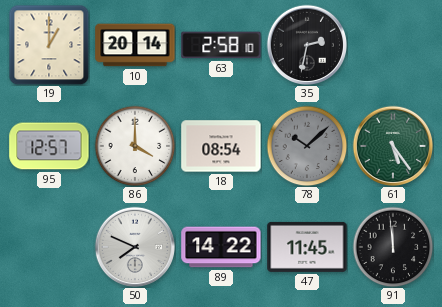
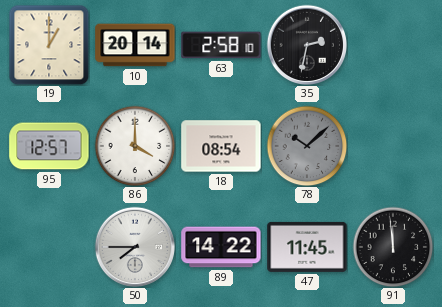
61: 5:24 -> none
50: 7:49 -> 7:45
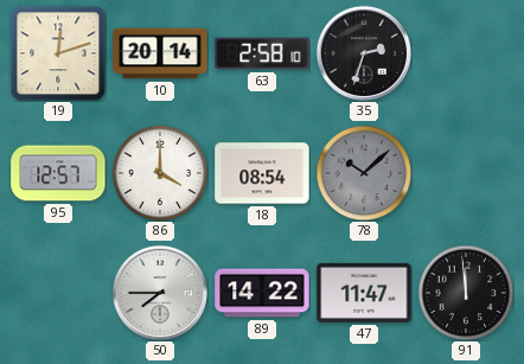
19: 1:00 -> 12:12
35: 2:32 -> 2:33
47: 11:45 -> 11:47
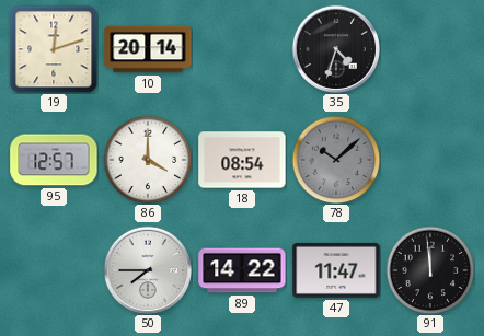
63: 2:58 -> none
35: 2:33 -> 4:33
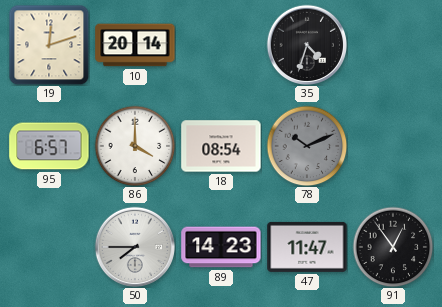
95: 12:57 -> 6:57
78: 10:08 -> 10:11
89: 14:22 -> 14:23
91: 11:59 -> 12:54
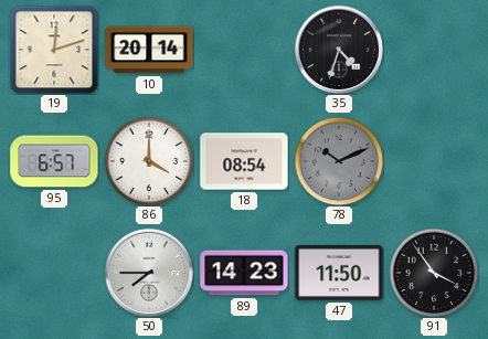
47: 11:47 -> 11:50
91: 12:54 -> 3:54
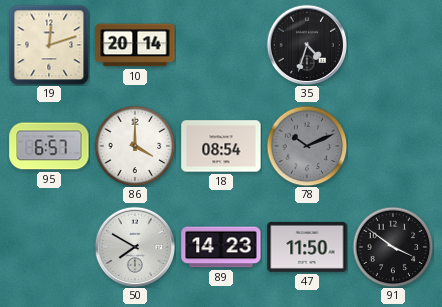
50: 7:45 -> 7:50
91: 3:54 -> 3:51
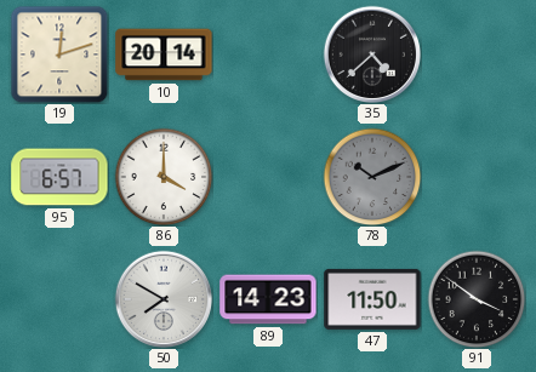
35: 4:33 -> 4:38
18: 08:54 -> none
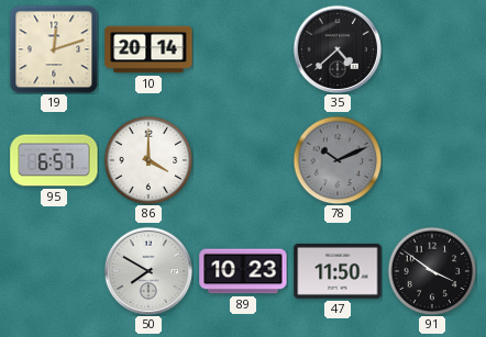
89: 14:23 -> 10:23
